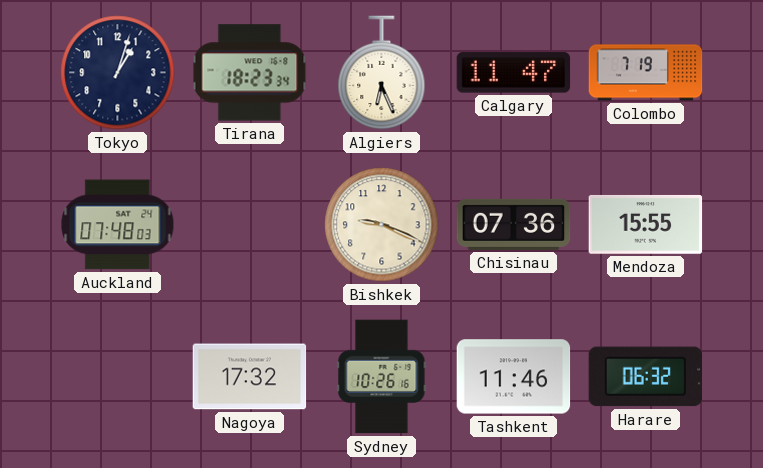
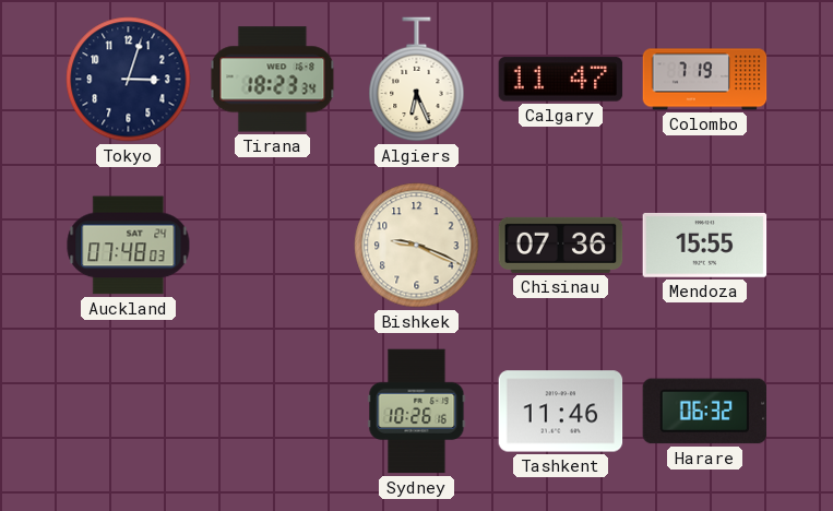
Tokyo: 1:03 -> 3:03
Nagoya: 17:32 -> none
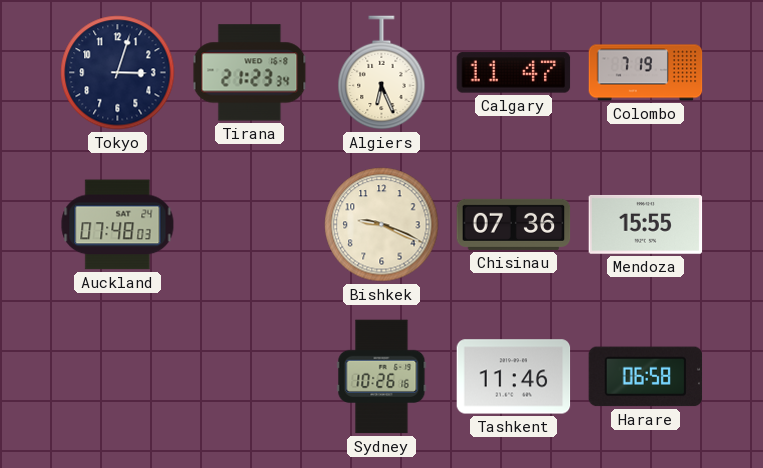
Tirana: 18:23 -> 21:23
Harare: 06:32 -> 06:58
